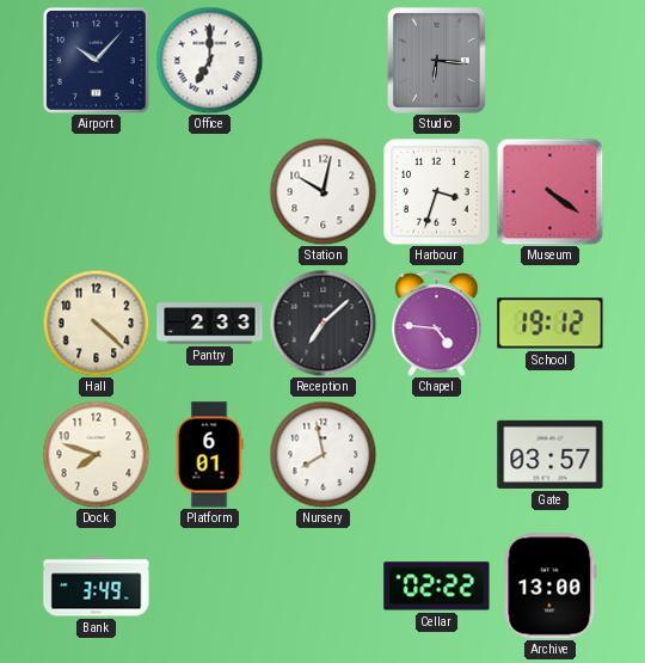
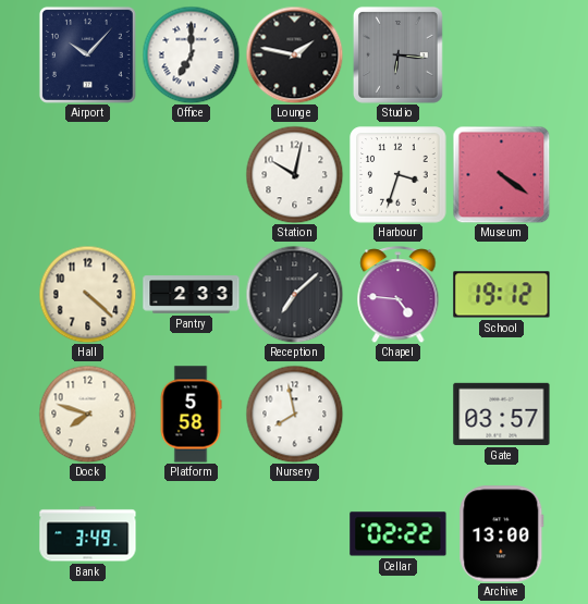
Lounge: none -> 1:47
Platform: 6:01 -> 5:58
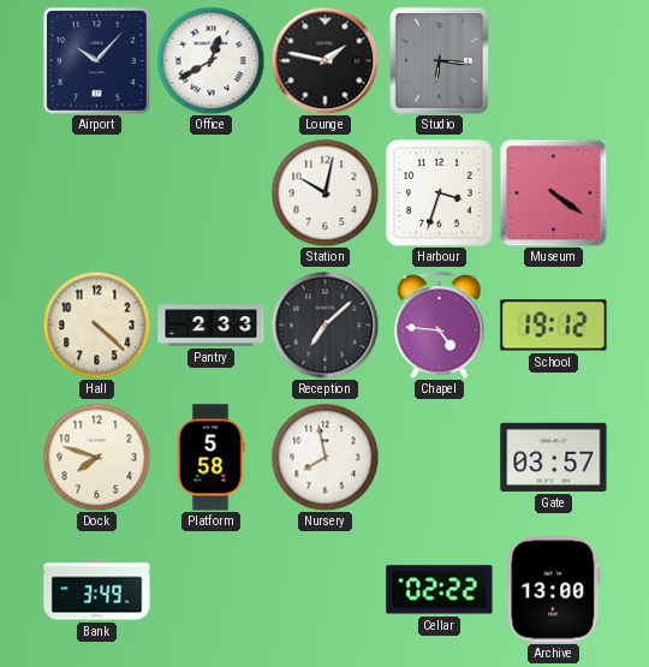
Office: 7:00 -> 12:40
